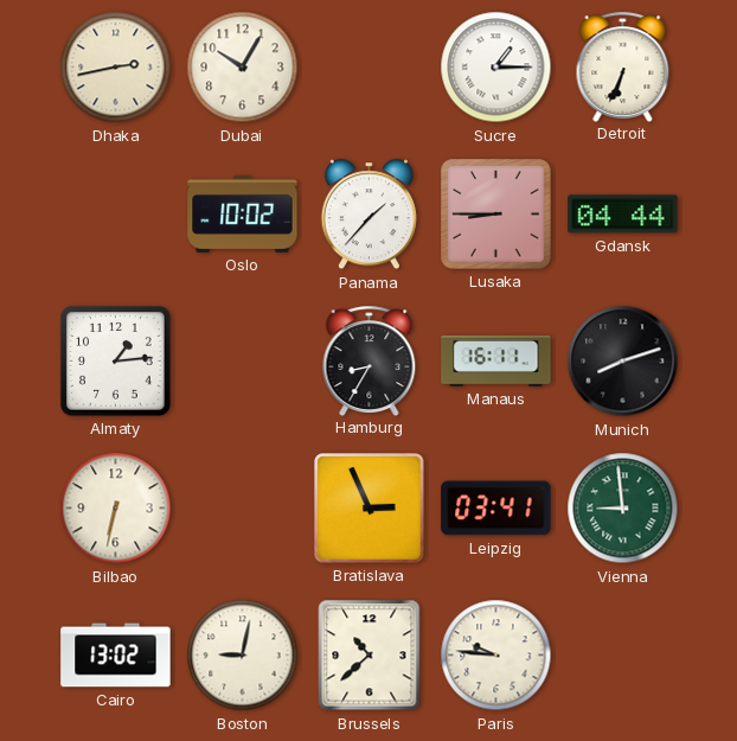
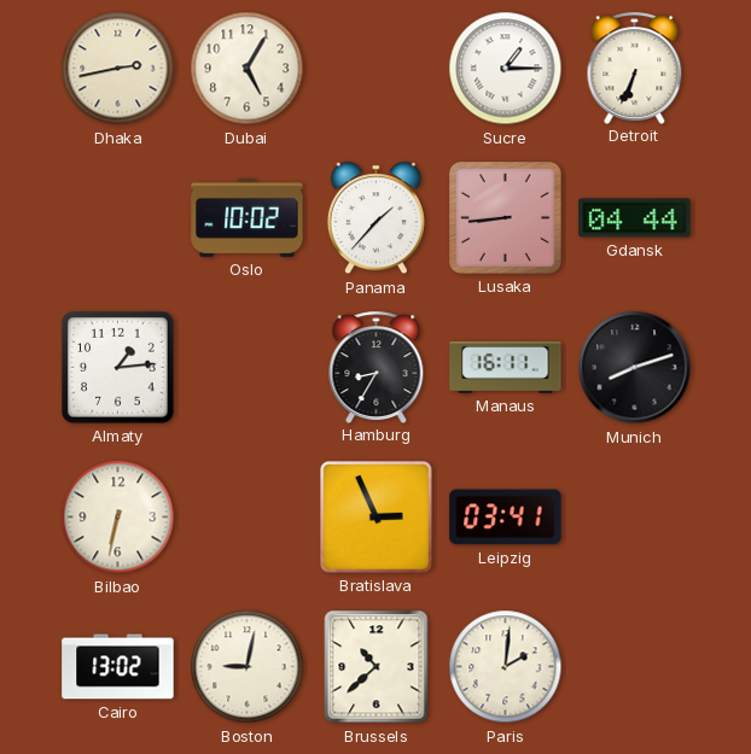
Dubai: 10:05 -> 5:05
Lusaka: 8:45 -> 8:44
Vienna: 8:59 -> none
Paris: 9:46 -> 2:01
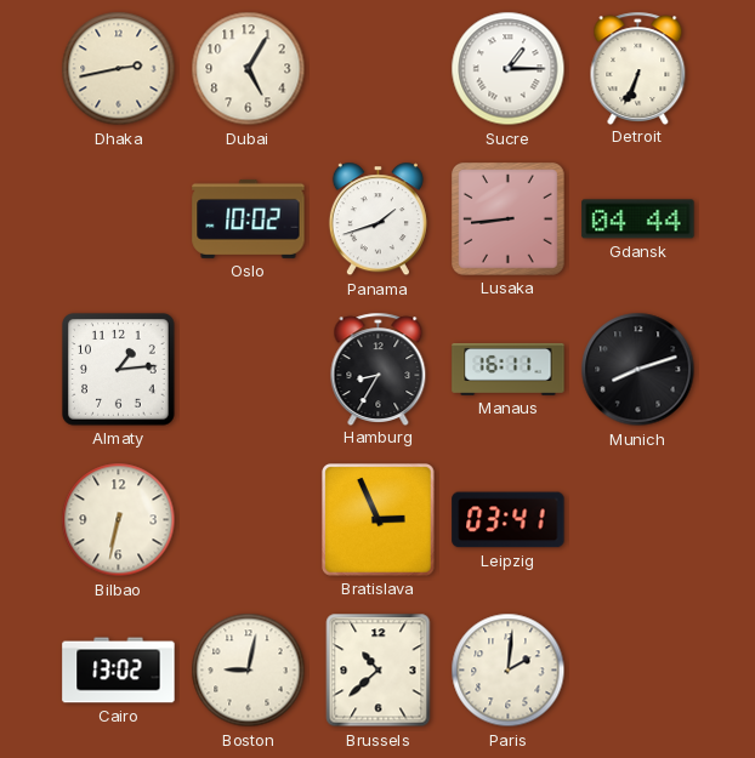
Panama: 1:37 -> 1:42
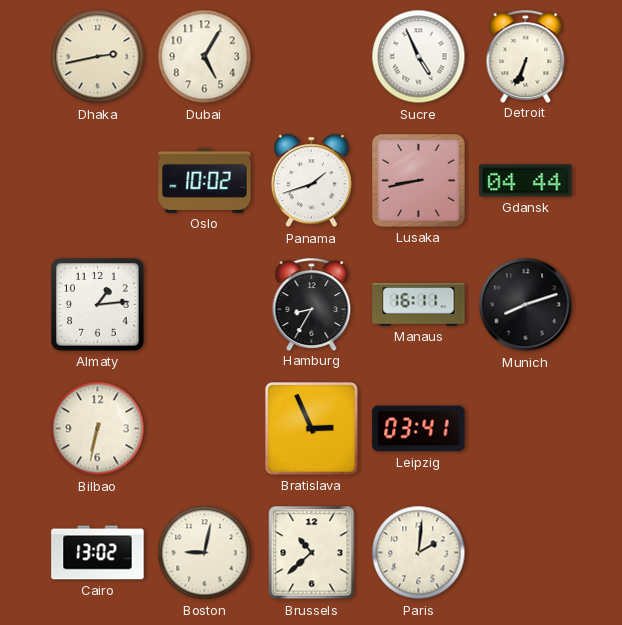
Sucre: 1:15 -> 4:56
Lusaka: 8:44 -> 8:43
